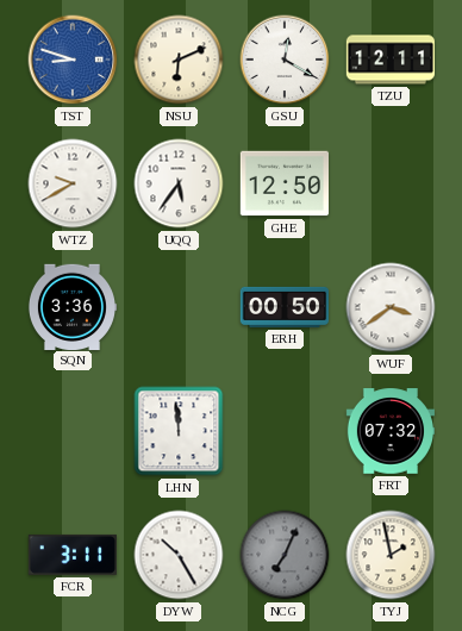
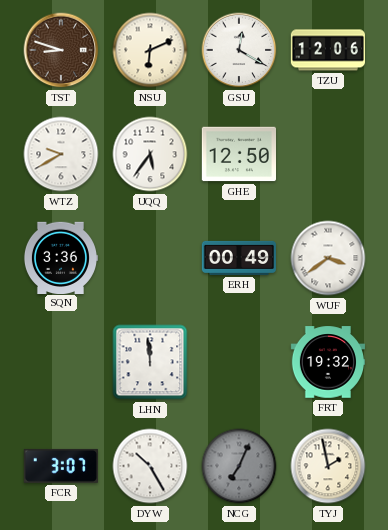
TST dial: blue -> brown
TZU: 12:11 -> 12:06
ERH: 00:50 -> 00:49
FRT: 07:32 -> 19:32
FCR: 3:11 -> 3:07
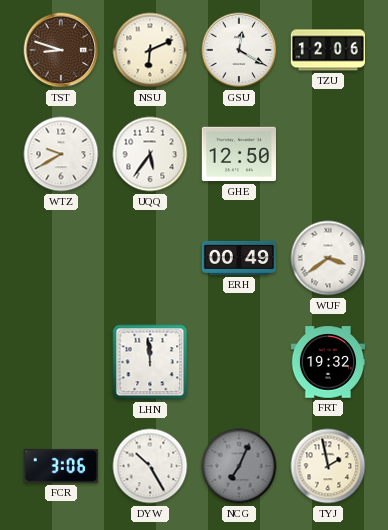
SQN: 3:36 -> none
FCR: 3:07 -> 3:06
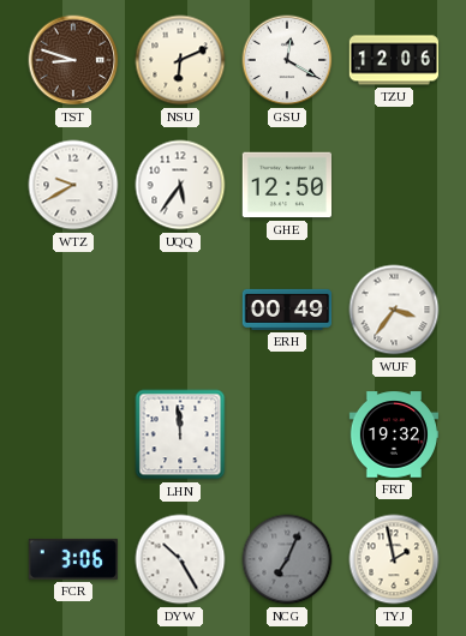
WUF: 3:39 -> 3:36
